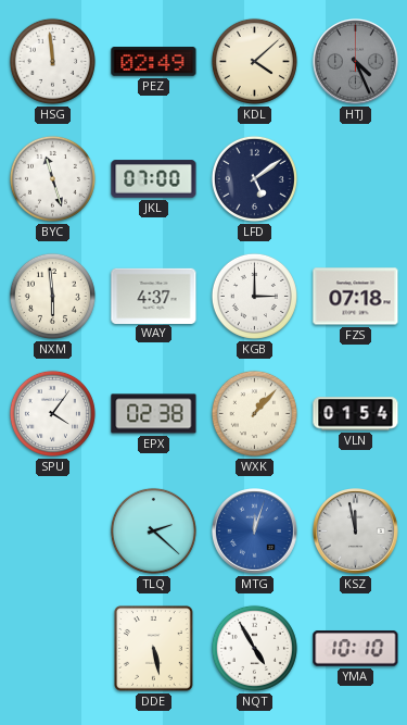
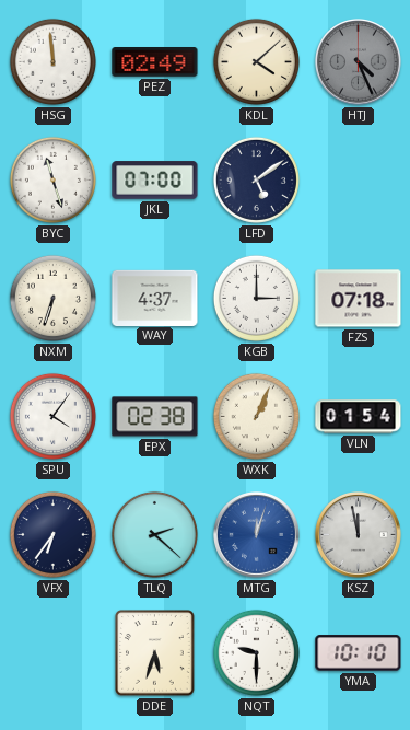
NXM: 5:59 -> 6:33
WXK: 1:07 -> 1:04
VFX: none -> 6:36
DDE: 5:28 -> 5:33
NQT: 4:55 -> 9:30
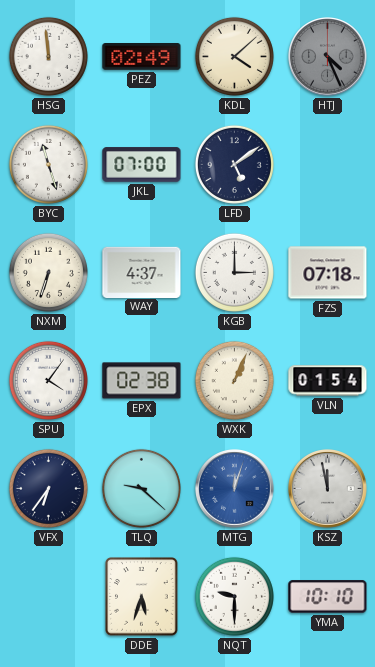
TLQ: 2:22 -> 9:22
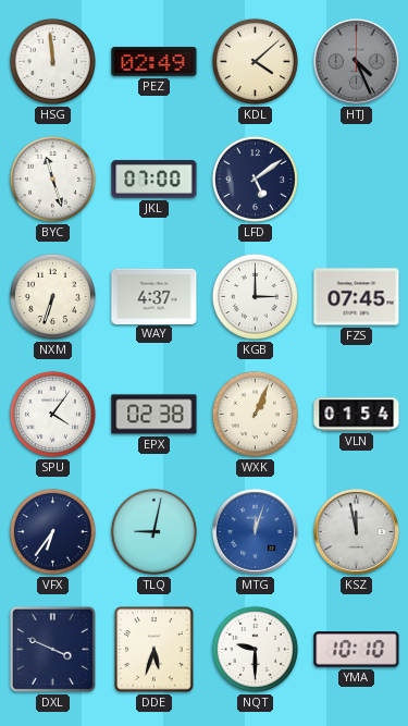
FZS: 07:18 -> 07:45
TLQ: 9:22 -> 9:02
DXL: none -> 3:49
